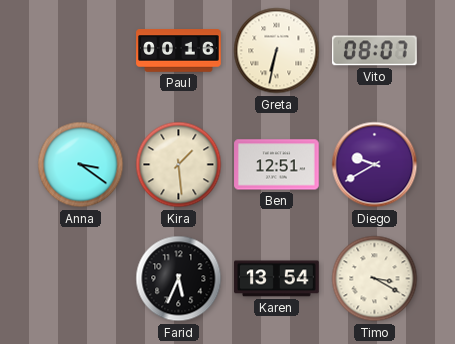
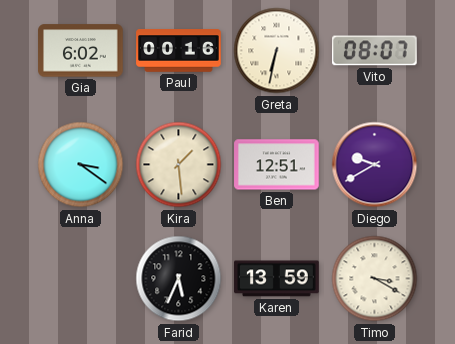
Gia: none -> 6:02
Karen: 13:54 -> 13:59
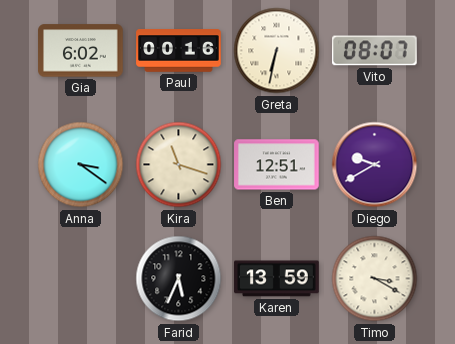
Kira: 1:29 -> 11:18
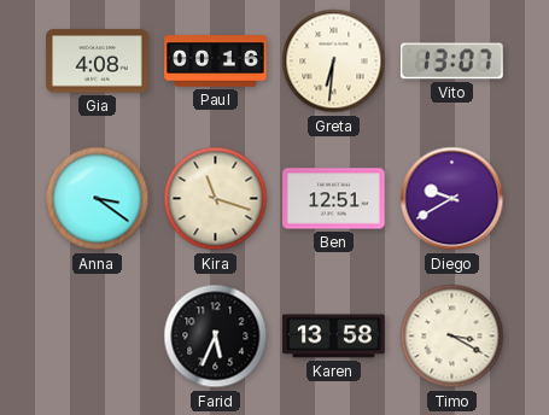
Gia: 6:02 -> 4:08
Greta: 6:32 -> 6:31
Vito: 08:07 -> 13:07
Karen: 13:59 -> 13:58
